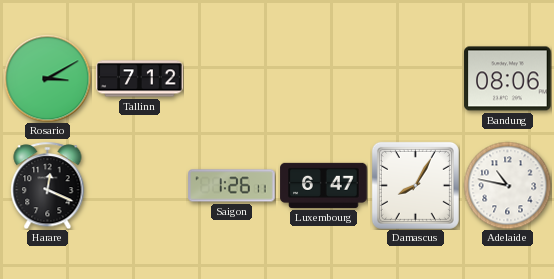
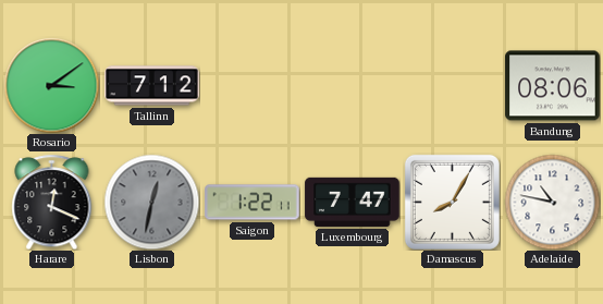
Rosario: 3:10 -> 3:09
Lisbon: none -> 12:32
Saigon: 1:26 -> 1:22
Luxembourg: 6:47 -> 7:47
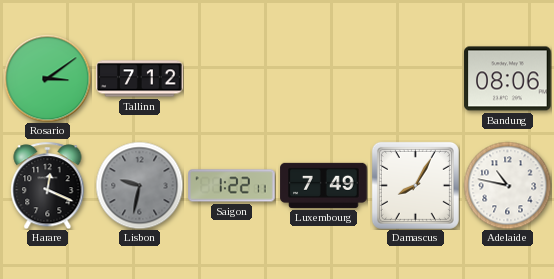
Lisbon: 12:32 -> 9:32
Luxembourg: 7:47 -> 7:49
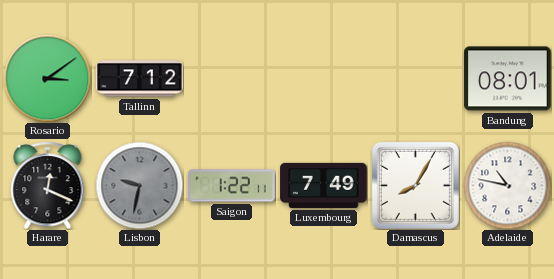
Bandung: 08:06 -> 08:01
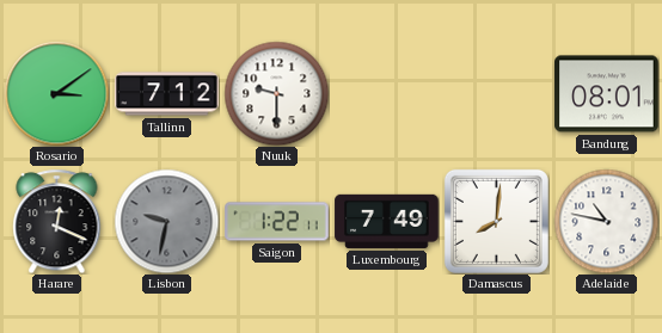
Nuuk: none -> 9:30
Damascus: 8:05 -> 8:01
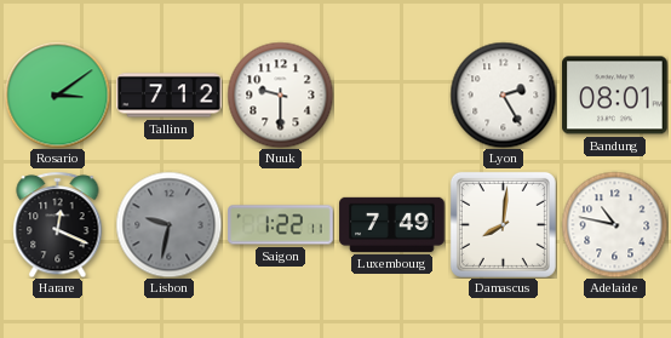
Lyon: none -> 2:25
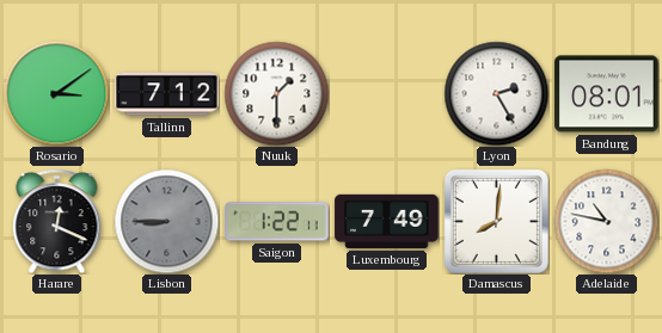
Nuuk: 9:30 -> 1:30
Lisbon: 9:32 -> 8:45
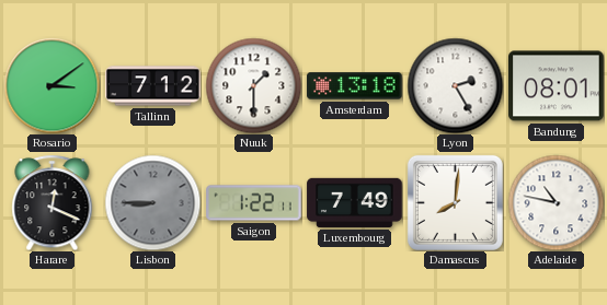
Amsterdam: none -> 13:18
